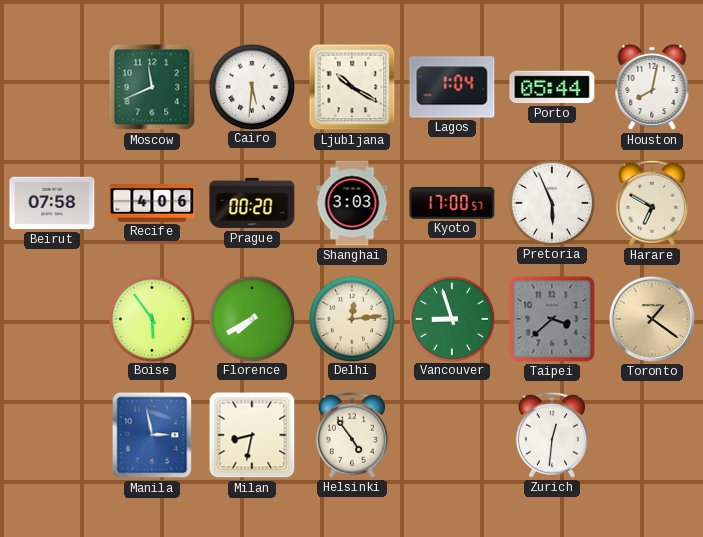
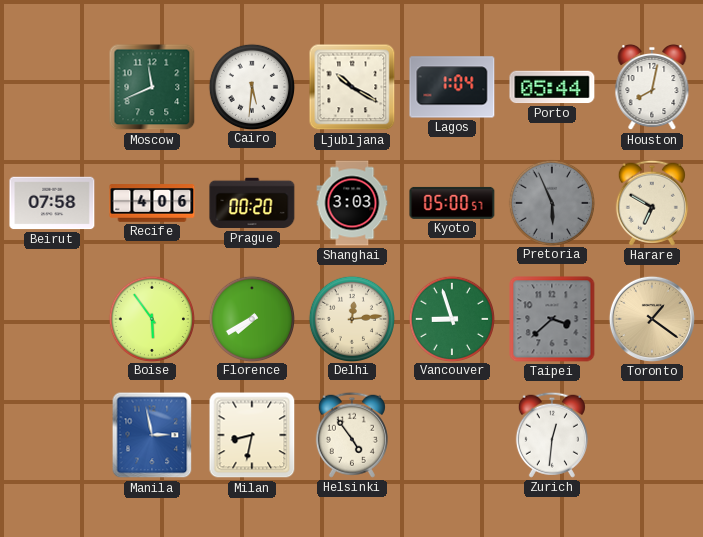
Kyoto: 17:00 -> 05:00
Pretoria dial: white -> grey
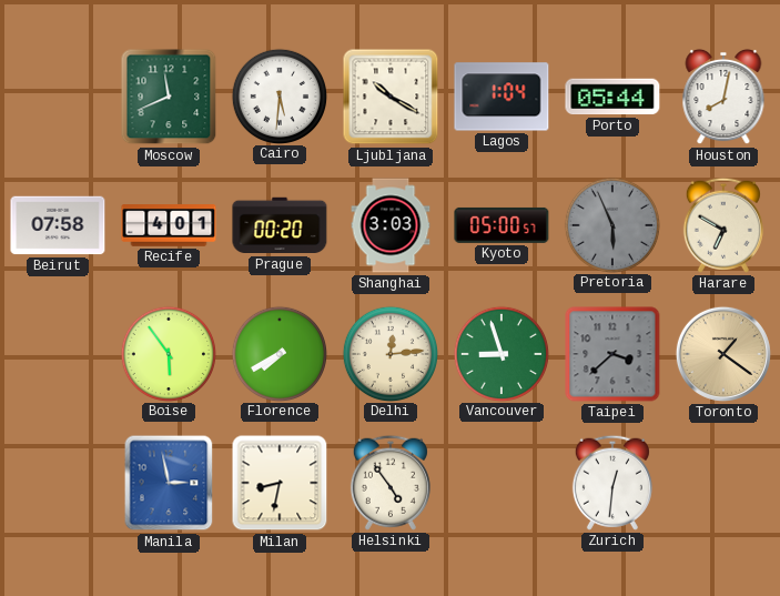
Recife: 4:06 -> 4:01
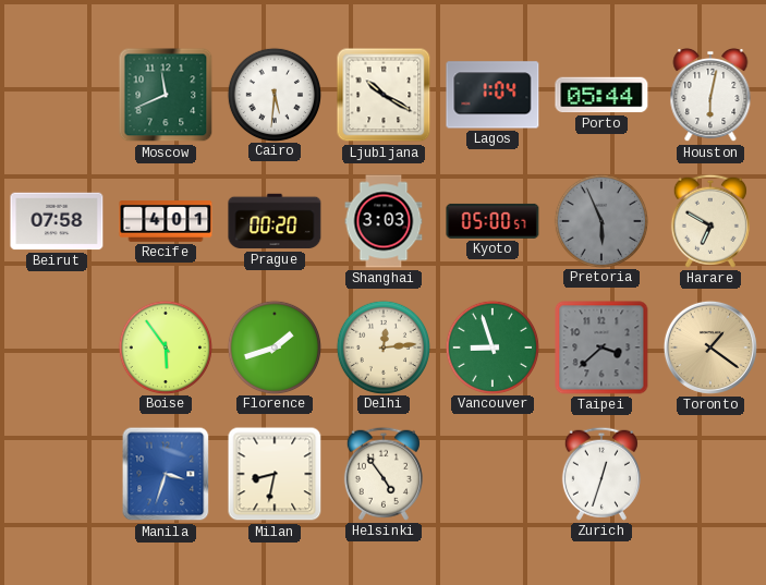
Houston: 8:02 -> 6:02
Florence: 7:40 -> 1:42
Manila: 2:58 -> 3:33
Zurich: 12:31 -> 12:33
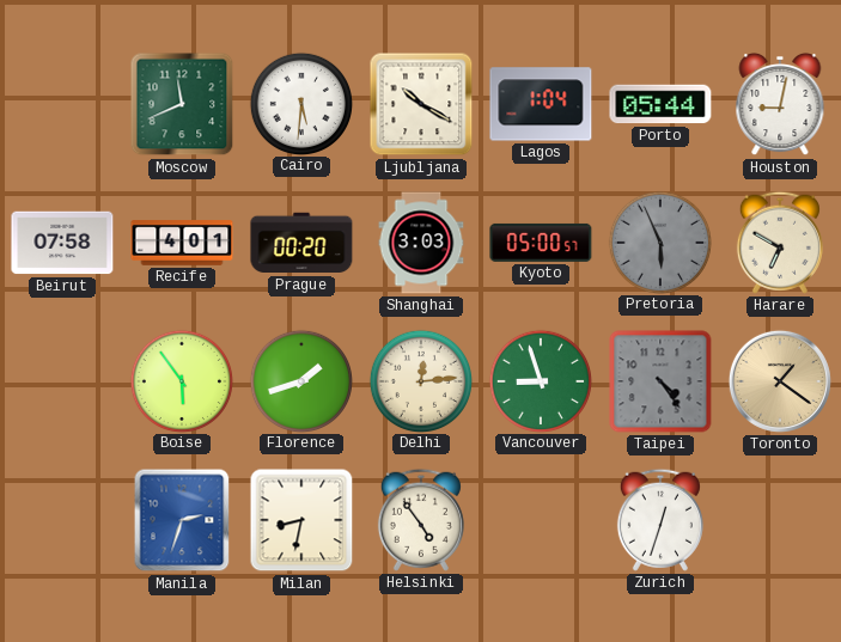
Houston: 6:02 -> 9:02
Taipei: 3:38 -> 4:24
Manila: 3:33 -> 2:33
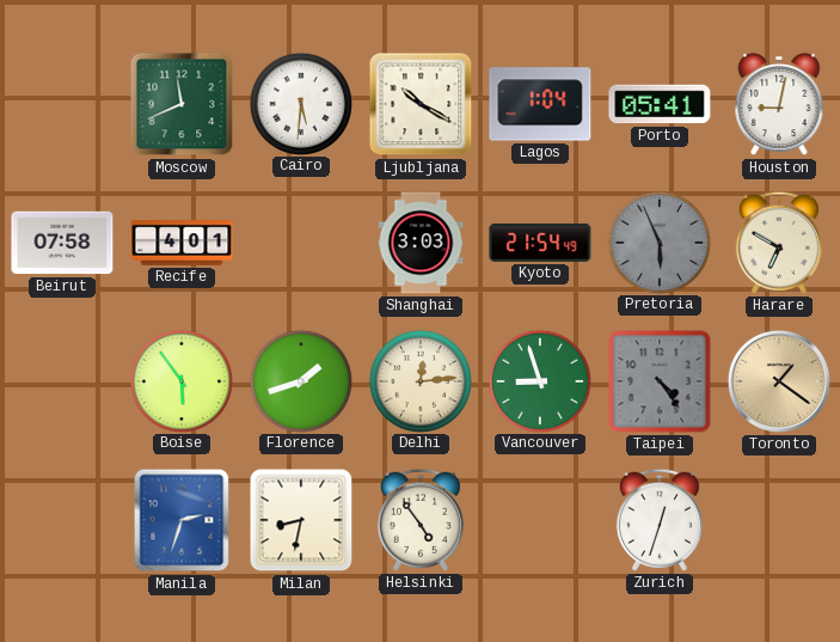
Porto: 05:44 -> 05:41
Prague: 00:20 -> none
Kyoto: 05:00 -> 21:54
